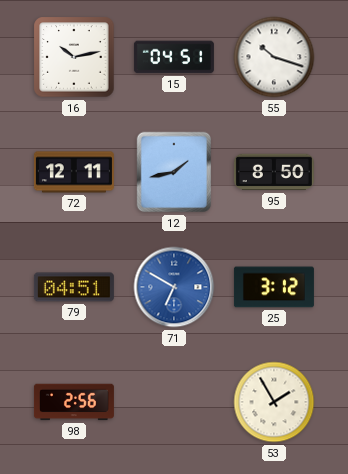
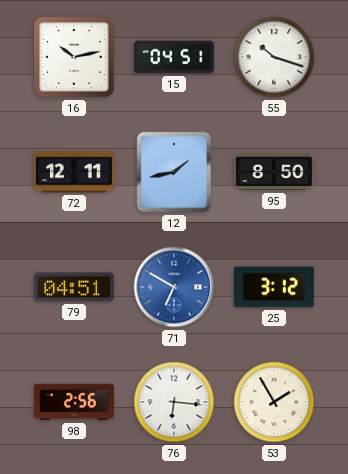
76: none -> 6:16
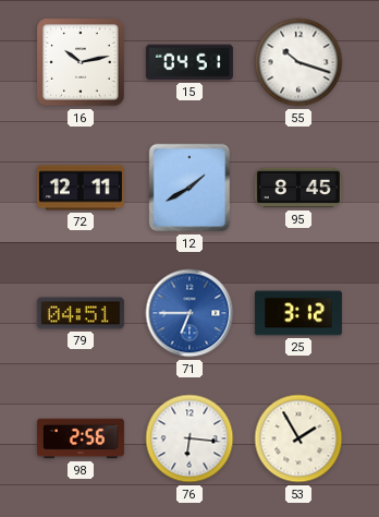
12: 1:43 -> 1:40
95: 8:50 -> 8:45
71: 6:50 -> 6:45
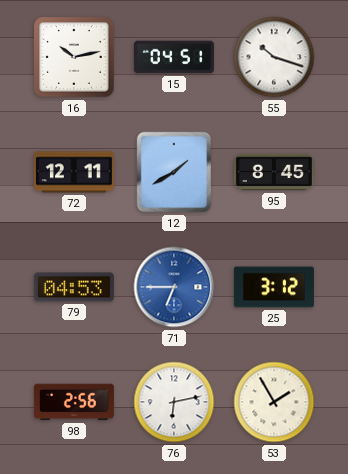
79: 04:51 -> 04:53
76: 6:16 -> 6:13
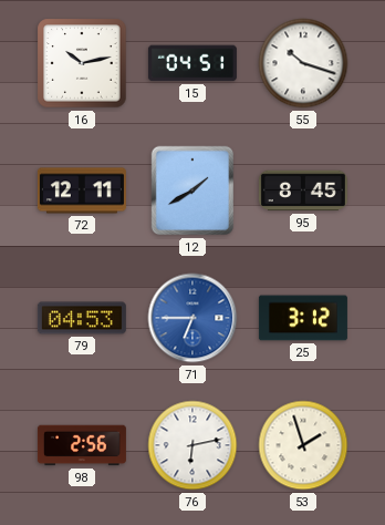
53: 1:55 -> 1:57
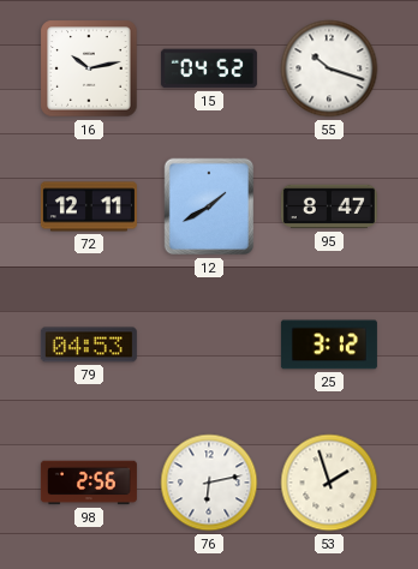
15: 04:51 -> 04:52
95: 8:45 -> 8:47
71: 6:45 -> none
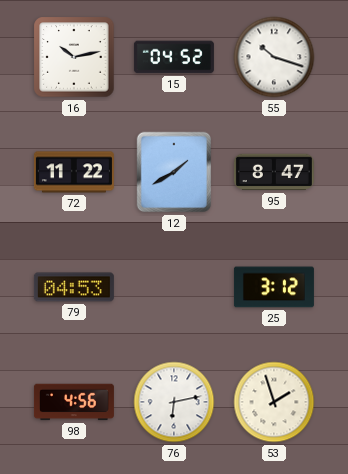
72: 12:11 -> 11:22
98: 2:56 -> 4:56
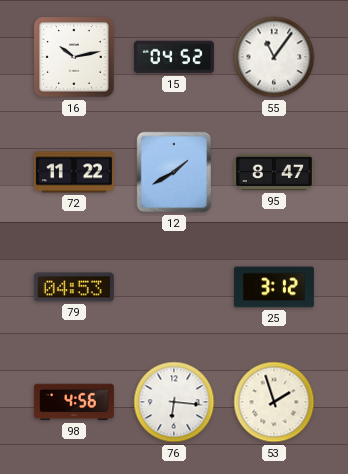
55: 10:18 -> 11:06
76: 6:13 -> 6:16
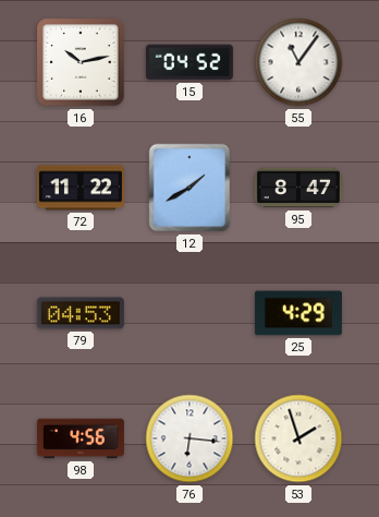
25: 3:12 -> 4:29
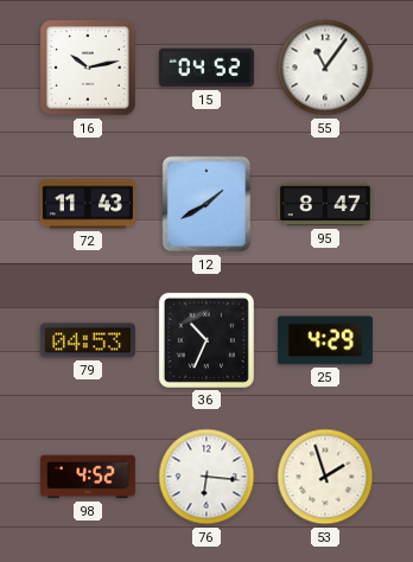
72: 11:22 -> 11:43
36: none -> 10:34
98: 4:56 -> 4:52
